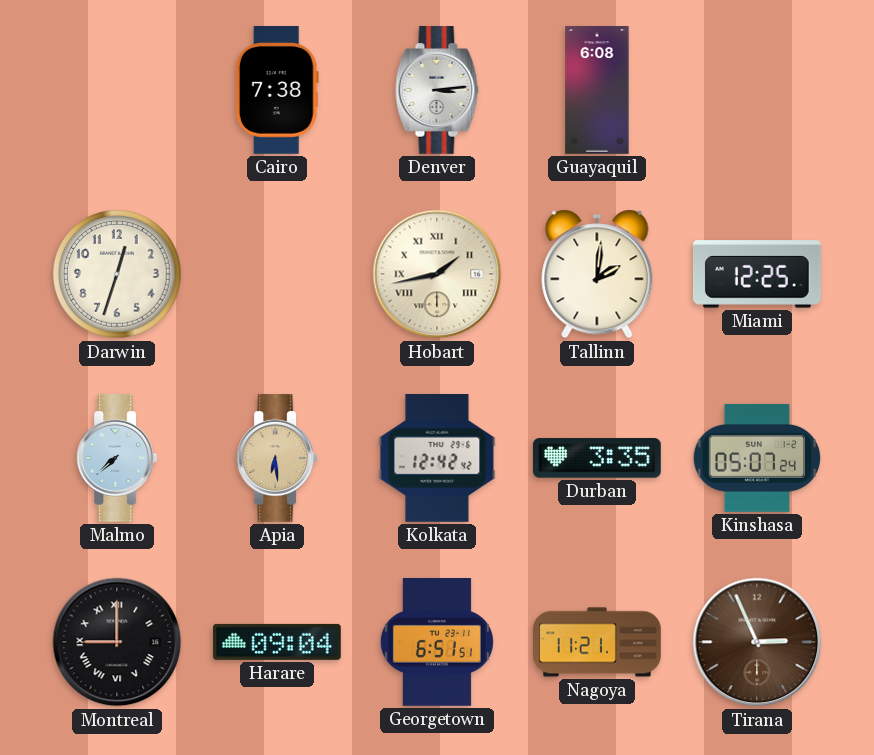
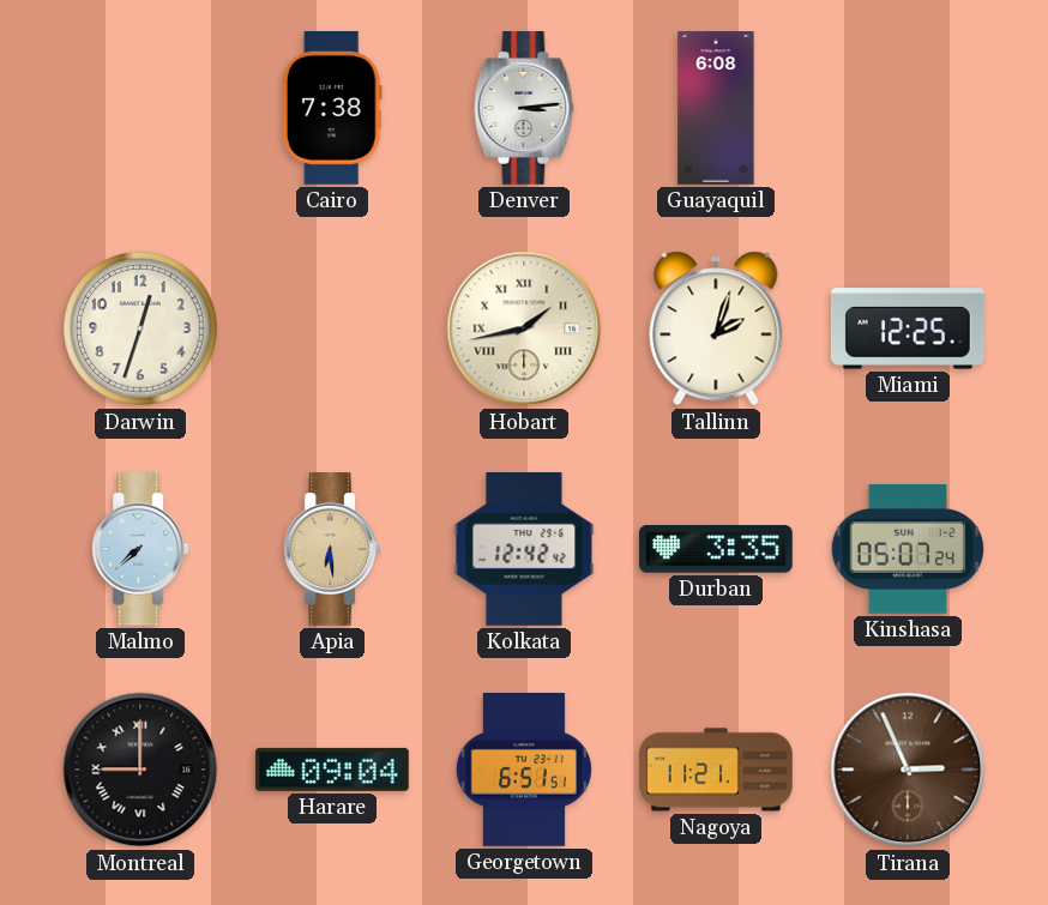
Tallinn: 2:01 -> 2:03
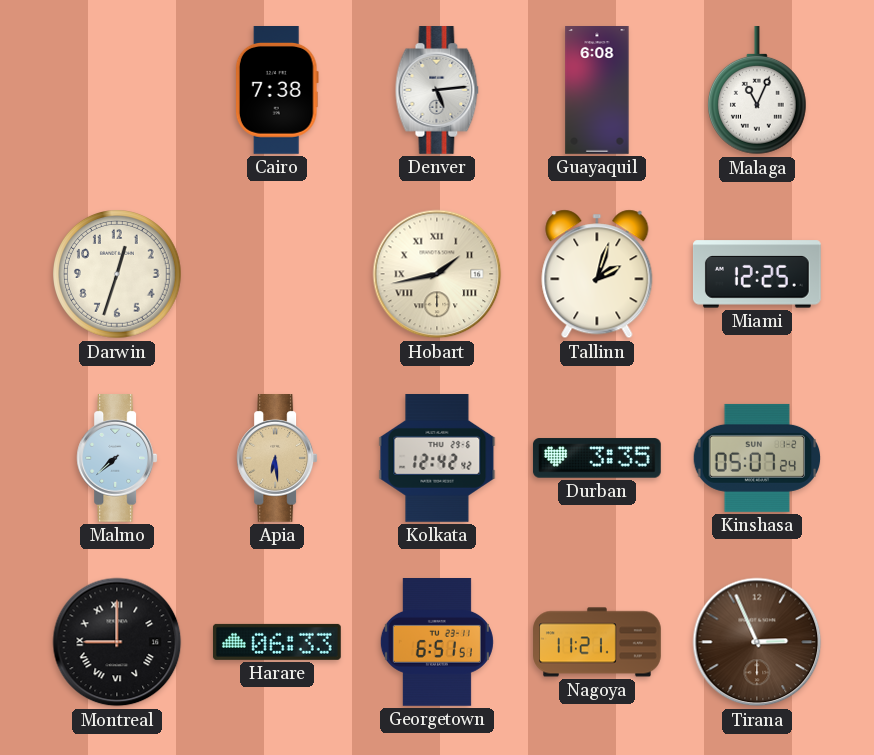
Denver: 3:14 -> 5:14
Malaga: none -> 11:04
Harare: 09:04 -> 06:33
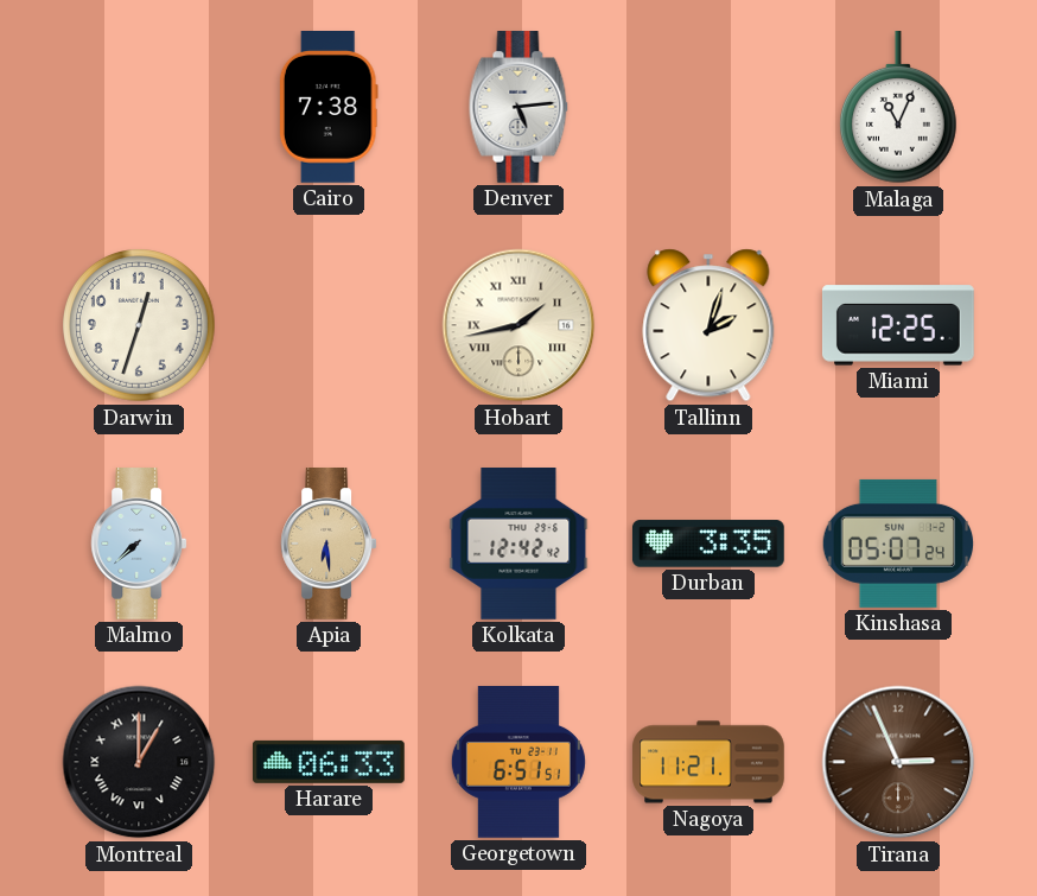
Guayaquil: 6:08 -> none
Montreal: 9:00 -> 1:00
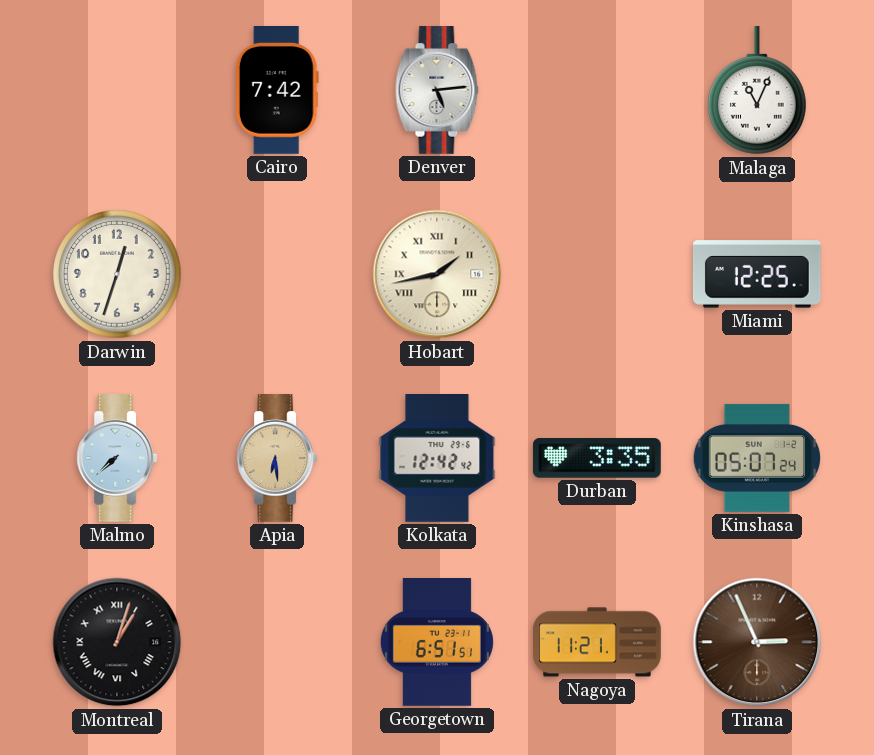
Cairo: 7:38 -> 7:42
Tallinn: 2:03 -> none
Montreal: 1:00 -> 1:03
Harare: 06:33 -> none
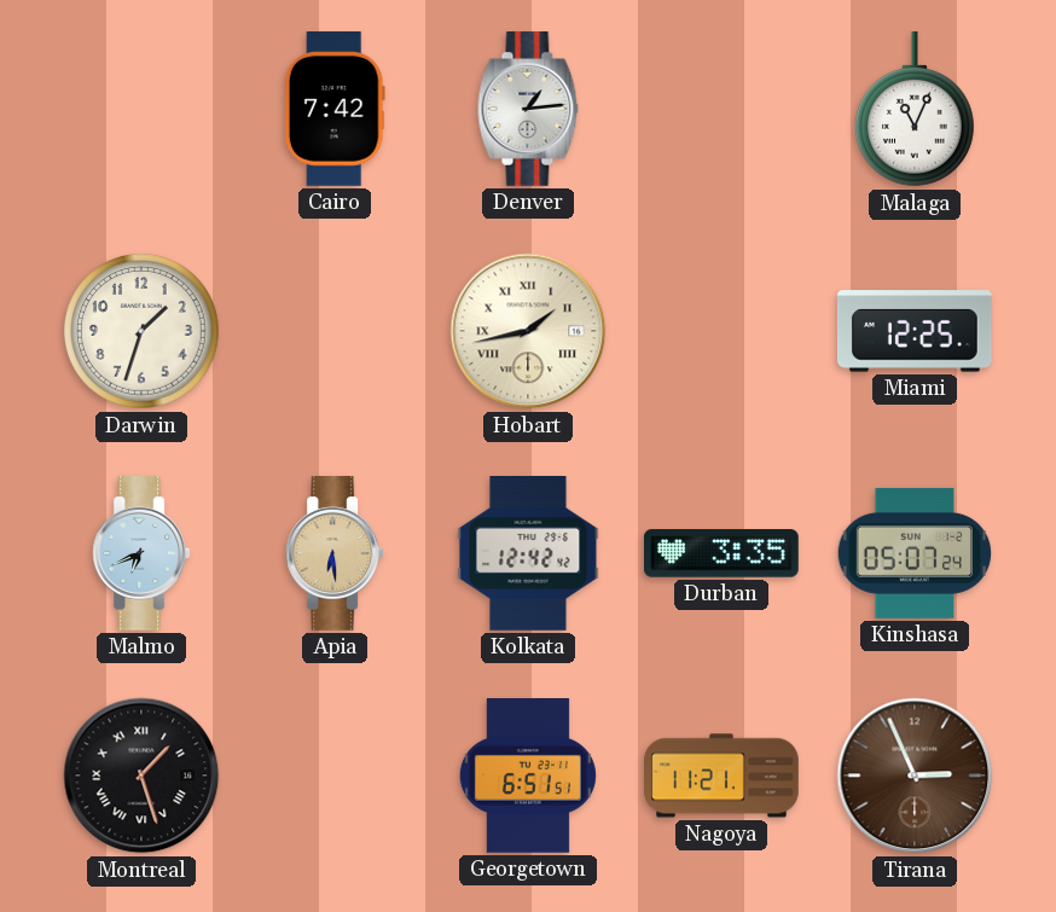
Denver: 5:14 -> 1:14
Darwin: 12:33 -> 1:33
Malmo: 7:38 -> 6:41
Montreal: 1:03 -> 1:27
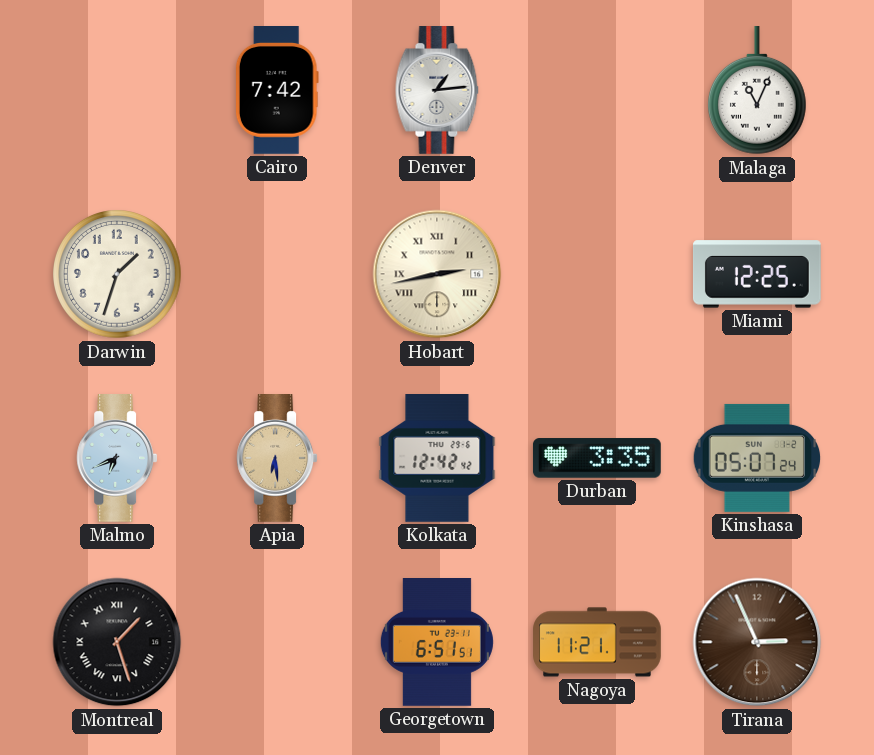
Hobart: 1:43 -> 2:43
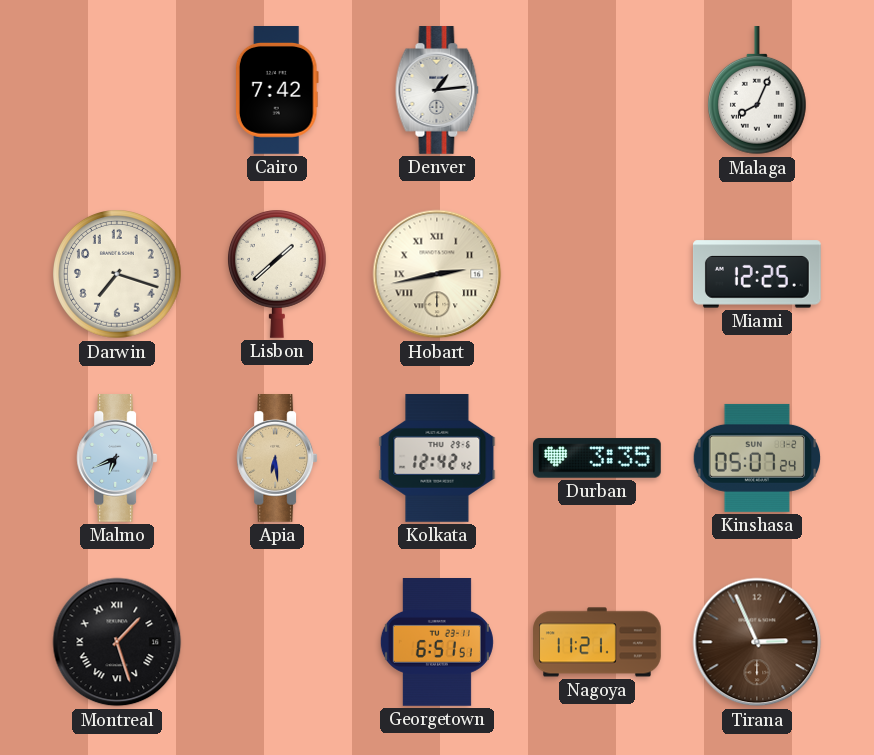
Malaga: 11:04 -> 8:04
Darwin: 1:33 -> 7:18
Lisbon: none -> 1:38
